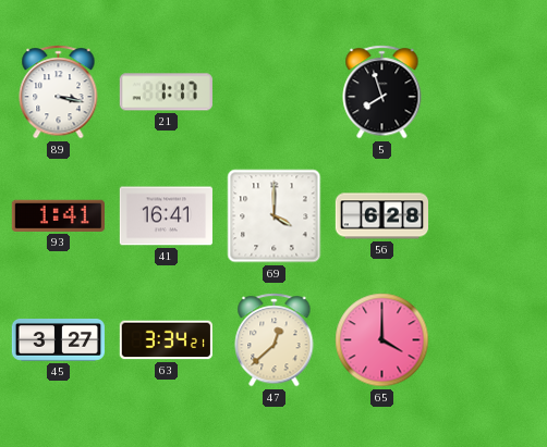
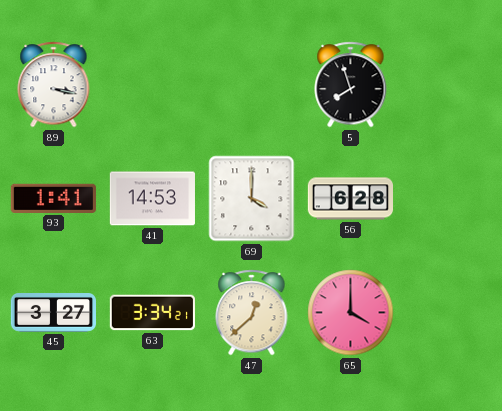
21: 1:17 -> none
41: 16:41 -> 14:53
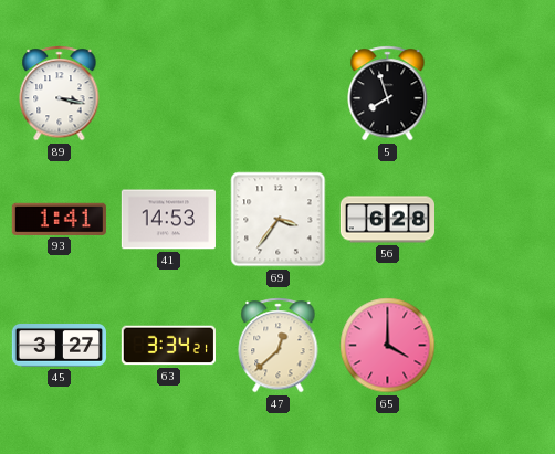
69: 4:00 -> 3:36
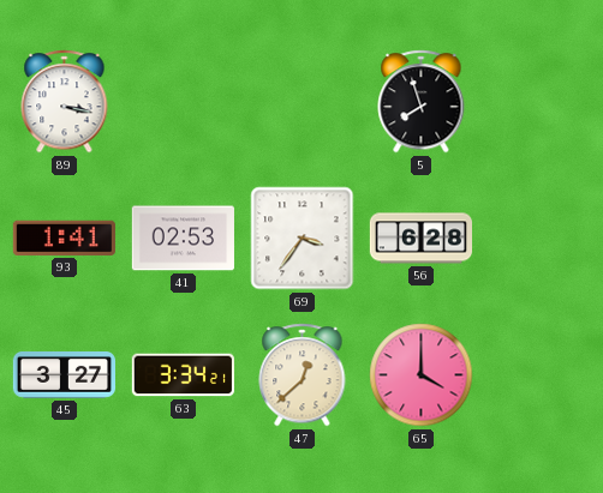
41: 14:53 -> 02:53
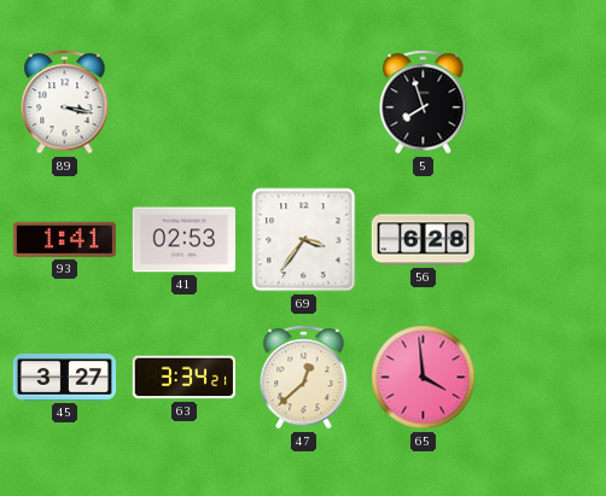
65: 4:00 -> 3:59
